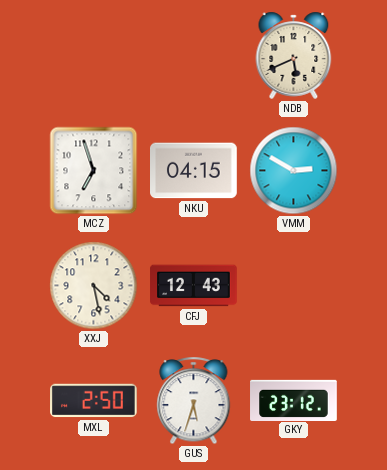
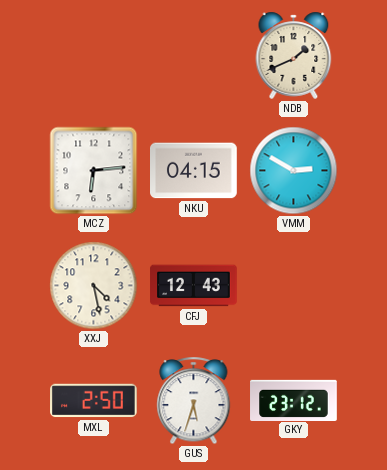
NDB: 5:41 -> 1:41
MCZ: 6:57 -> 6:14
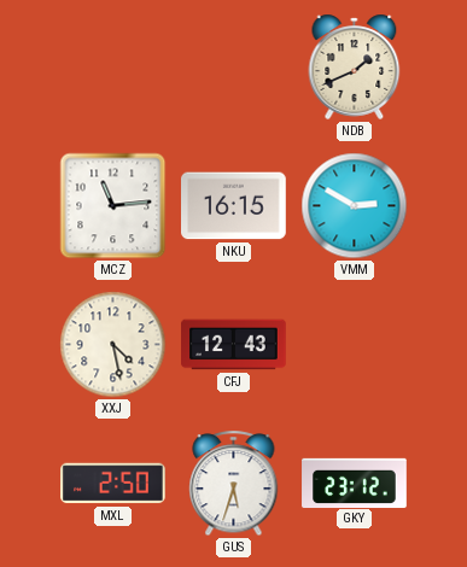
MCZ: 6:14 -> 11:14
NKU: 04:15 -> 16:15
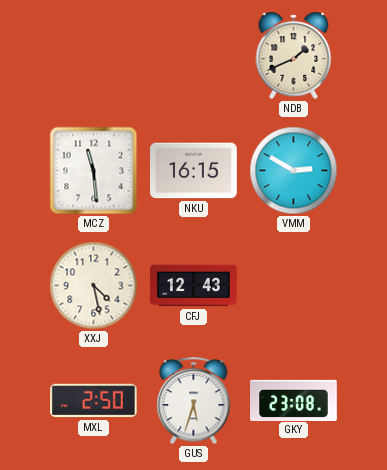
MCZ: 11:14 -> 11:29
GKY: 23:12 -> 23:08
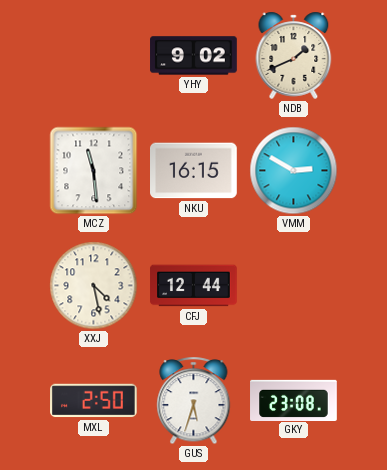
YHY: none -> 9:02
CFJ: 12:43 -> 12:44
